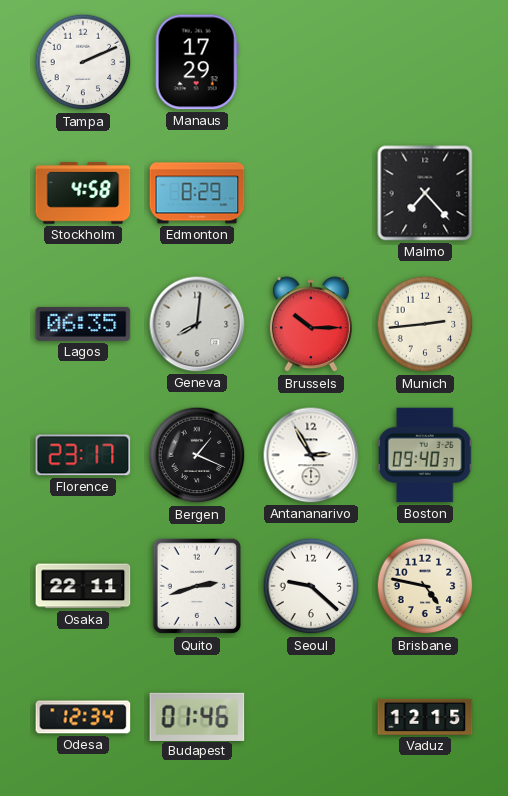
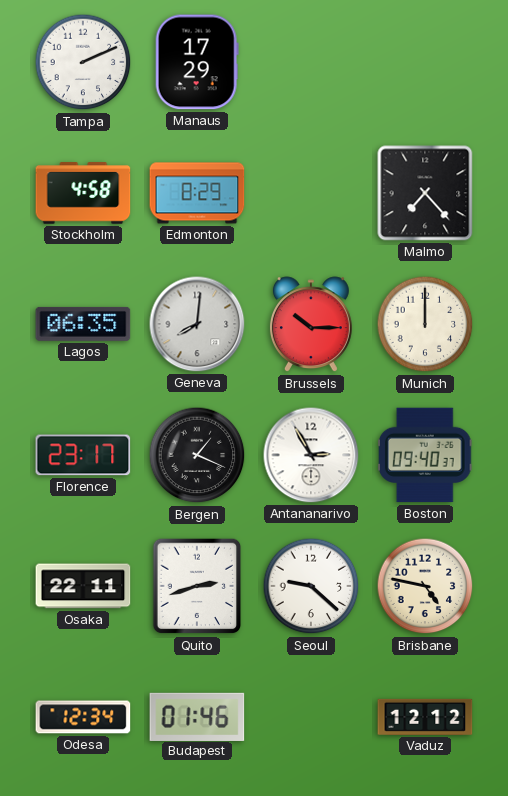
Munich: 2:44 -> 12:00
Vaduz: 12:15 -> 12:12
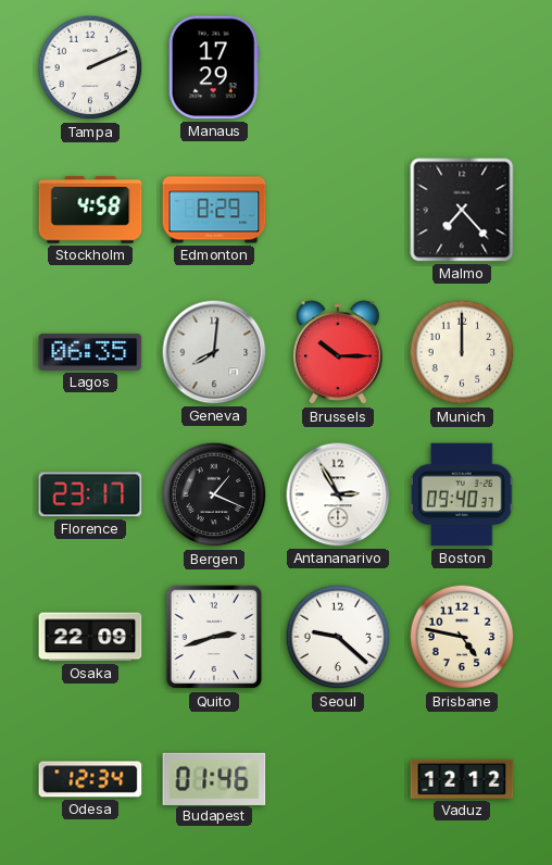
Osaka: 22:11 -> 22:09
